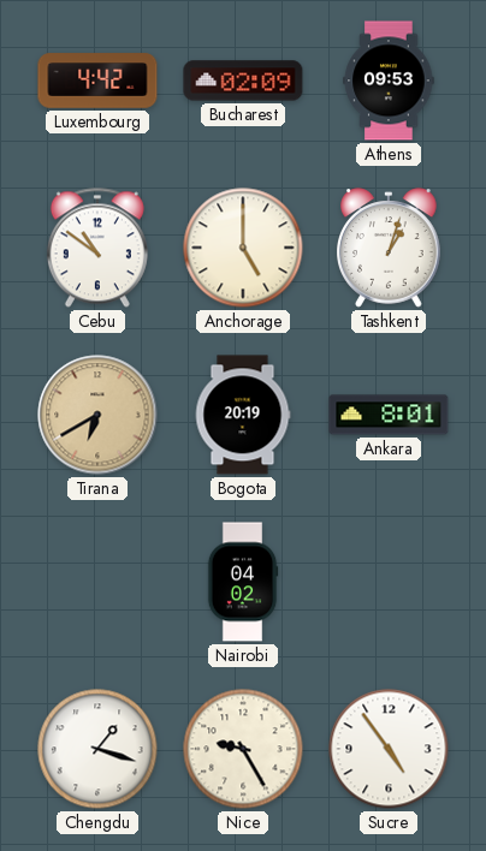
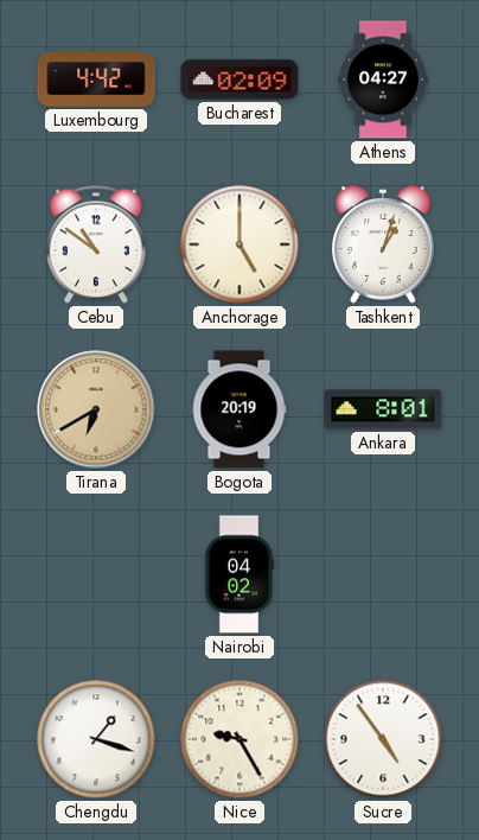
Athens: 09:53 -> 04:27
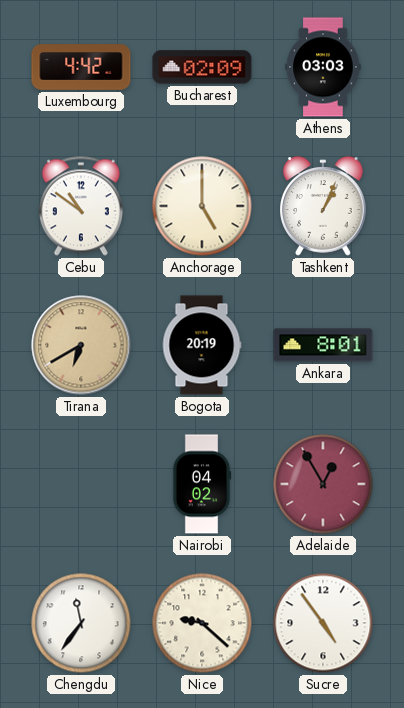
Athens: 04:27 -> 03:03
Tashkent: 1:03 -> 1:04
Adelaide: none -> 12:55
Chengdu: 1:18 -> 11:36
Nice: 9:25 -> 9:22
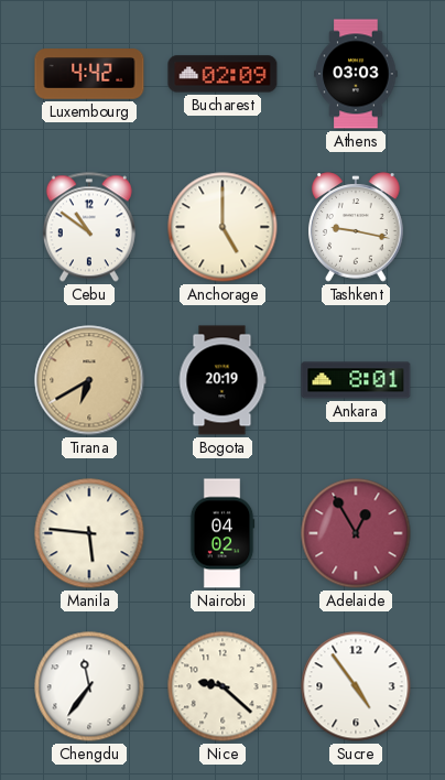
Tashkent: 1:04 -> 9:17
Manila: none -> 5:46
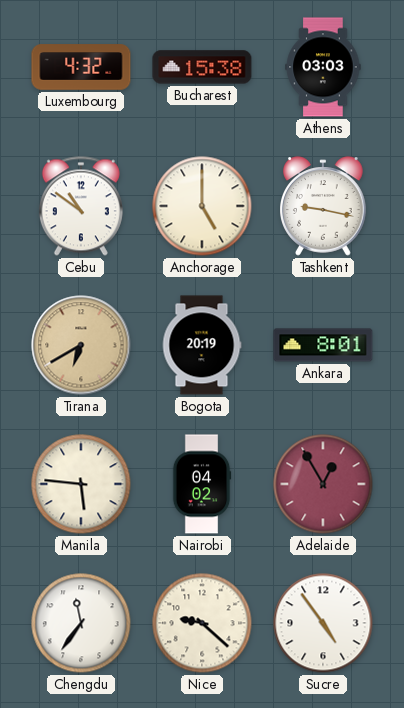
Luxembourg: 4:42 -> 4:32
Bucharest: 02:09 -> 15:38
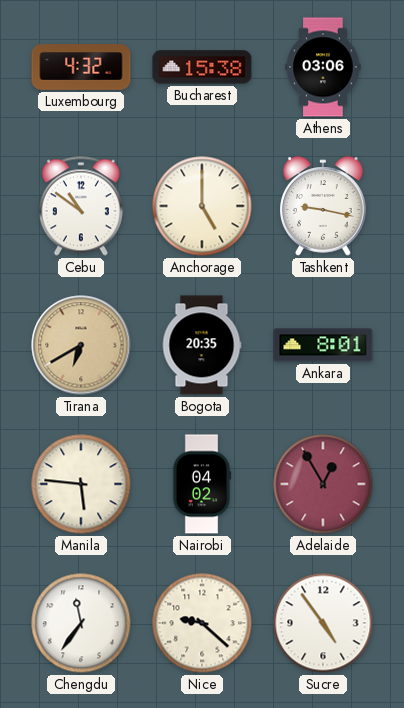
Athens: 03:03 -> 03:06
Bogota: 20:19 -> 20:35
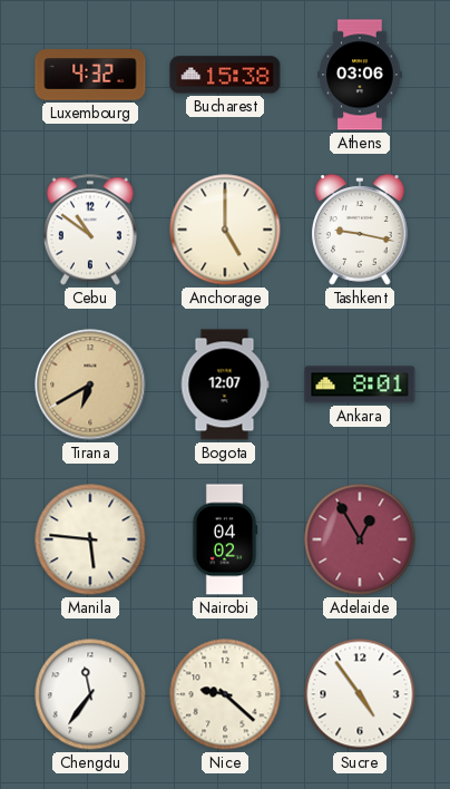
Bogota: 20:35 -> 12:07
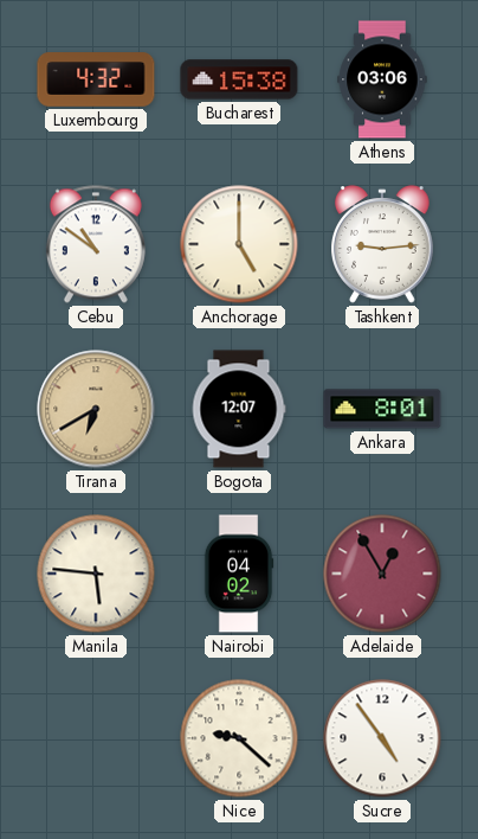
Tashkent: 9:17 -> 9:14
Chengdu: 11:36 -> none
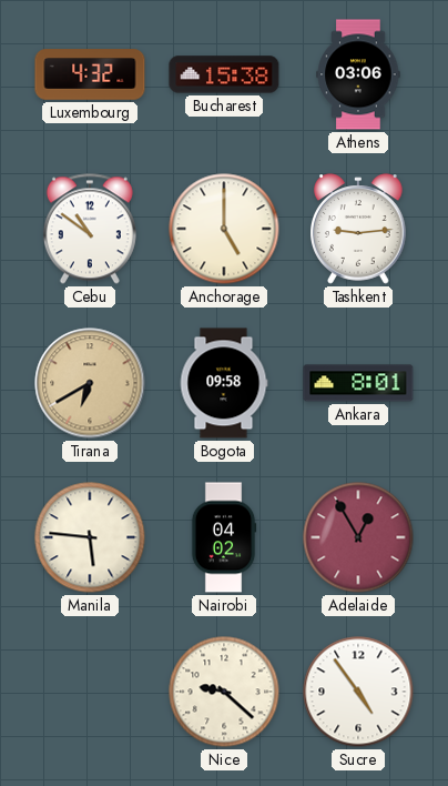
Bogota: 12:07 -> 09:58
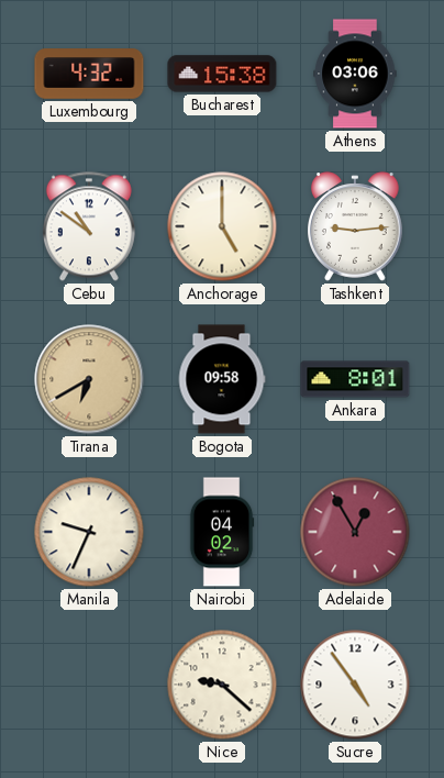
Manila: 5:46 -> 9:34
